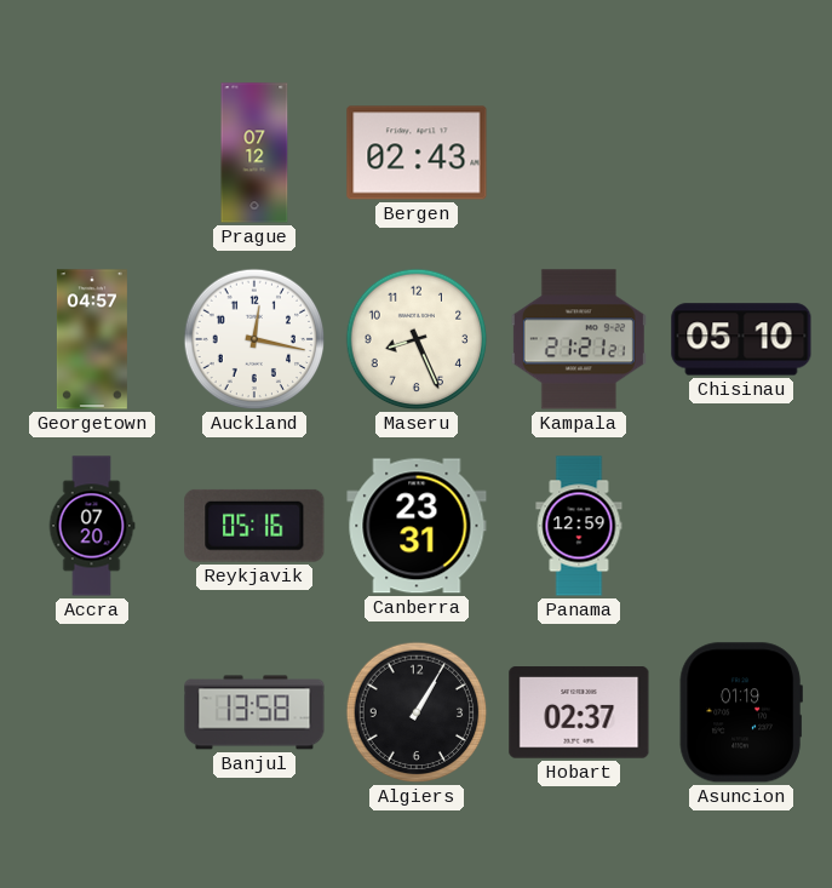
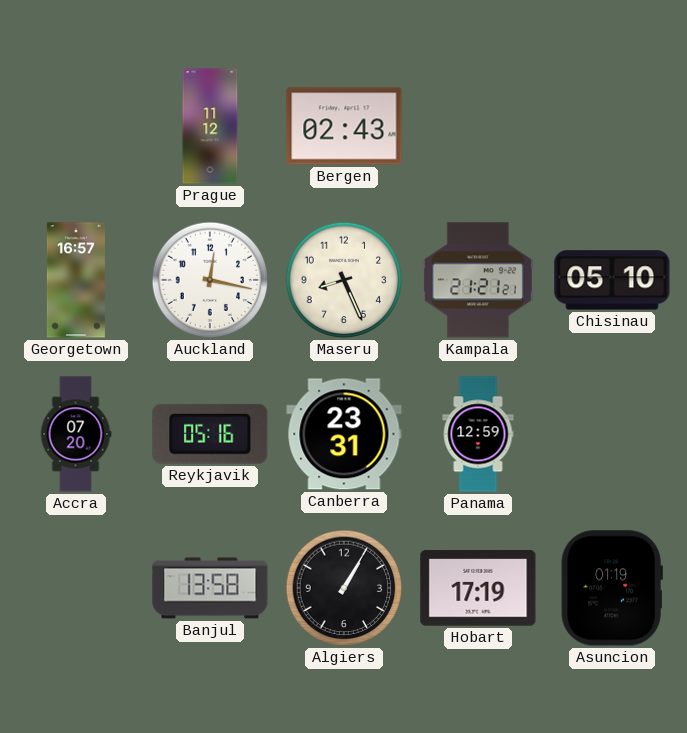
Prague: 07:12 -> 11:12
Georgetown: 04:57 -> 16:57
Hobart: 02:37 -> 17:19
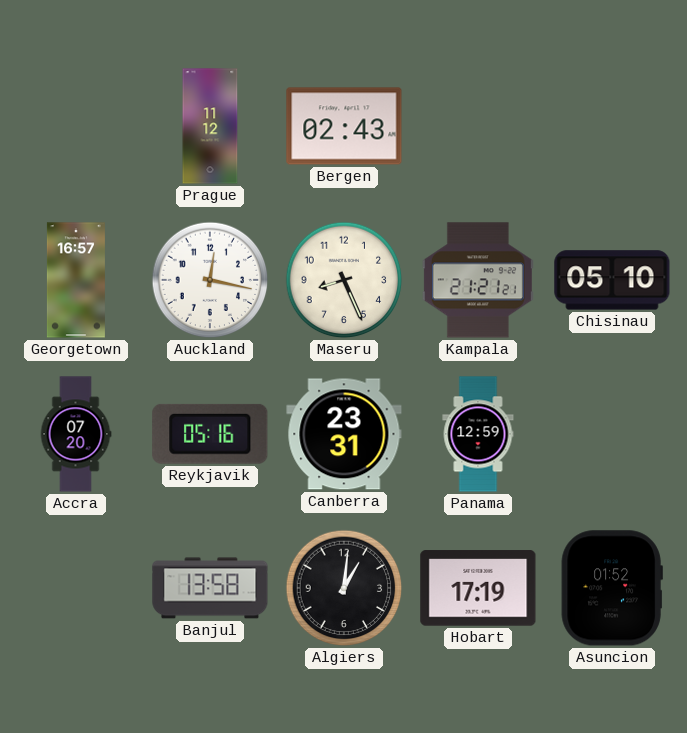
Algiers: 1:05 -> 1:01
Asuncion: 01:19 -> 01:52
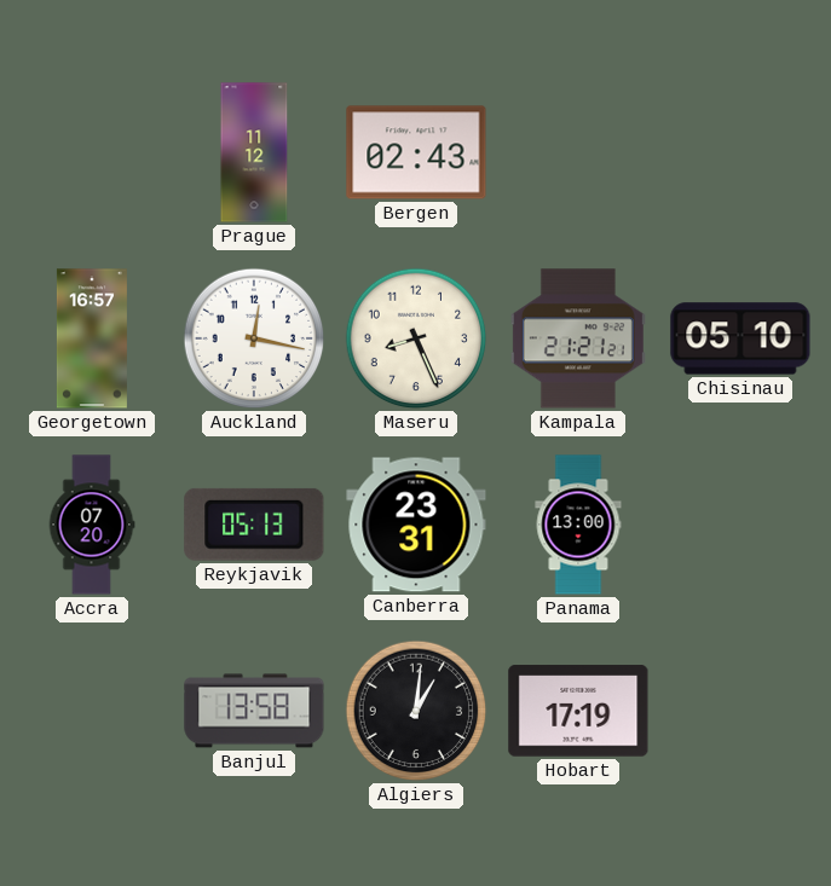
Reykjavik: 05:16 -> 05:13
Panama: 12:59 -> 13:00
Asuncion: 01:52 -> none
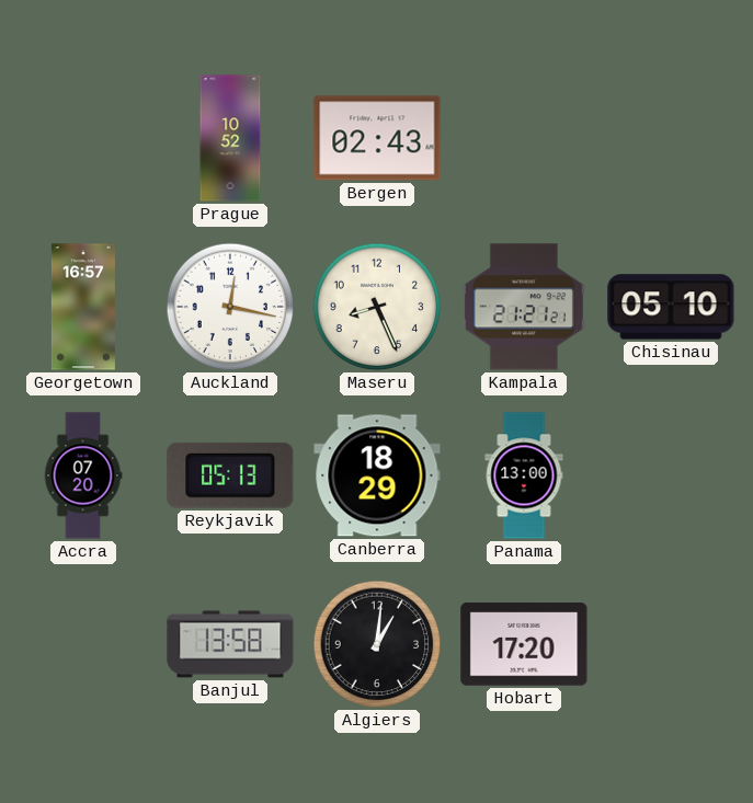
Prague: 11:12 -> 10:52
Canberra: 23:31 -> 18:29
Hobart: 17:19 -> 17:20
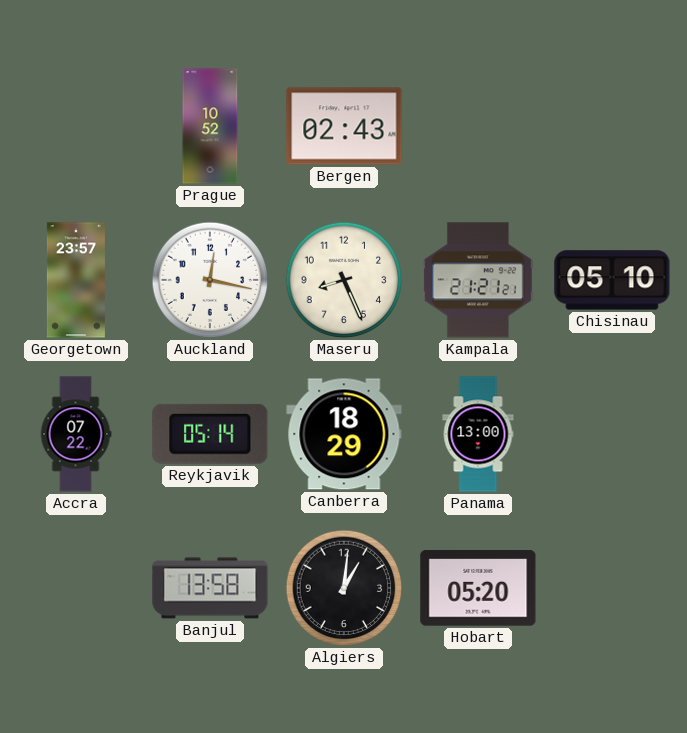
Georgetown: 16:57 -> 23:57
Accra: 07:20 -> 07:22
Reykjavik: 05:13 -> 05:14
Hobart: 17:20 -> 05:20
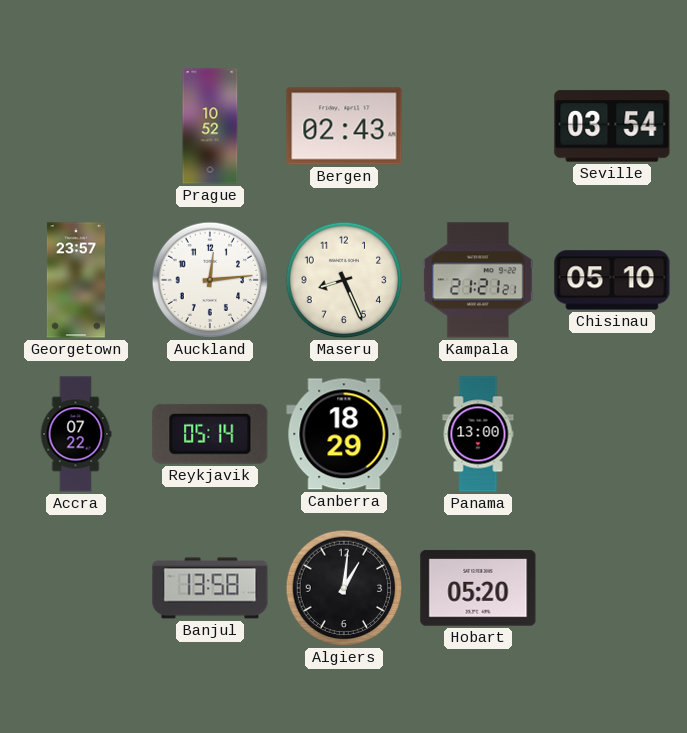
Seville: none -> 03:54
Auckland: 12:17 -> 12:14
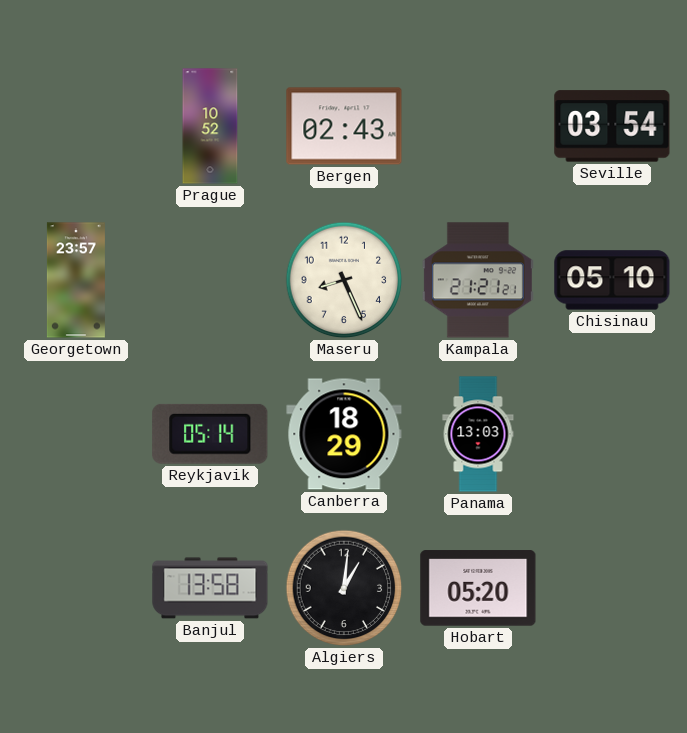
Auckland: 12:14 -> none
Accra: 07:22 -> none
Panama: 13:00 -> 13:03
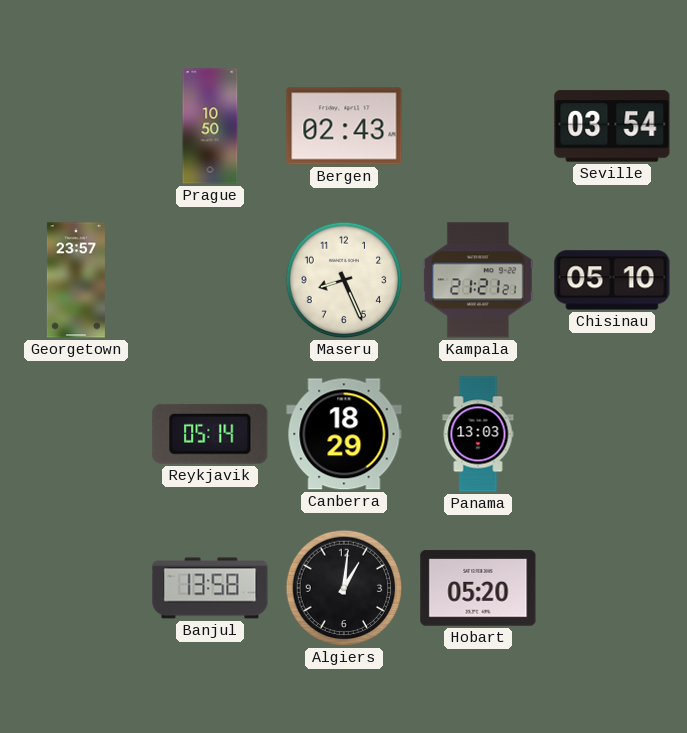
Prague: 10:52 -> 10:50
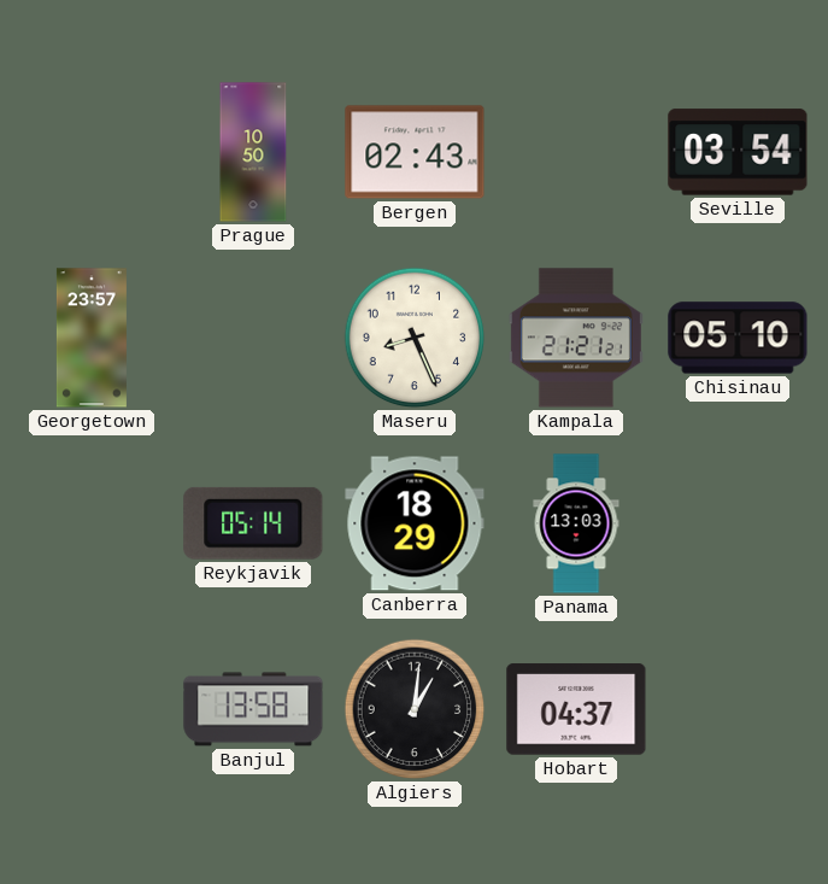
Hobart: 05:20 -> 04:37
